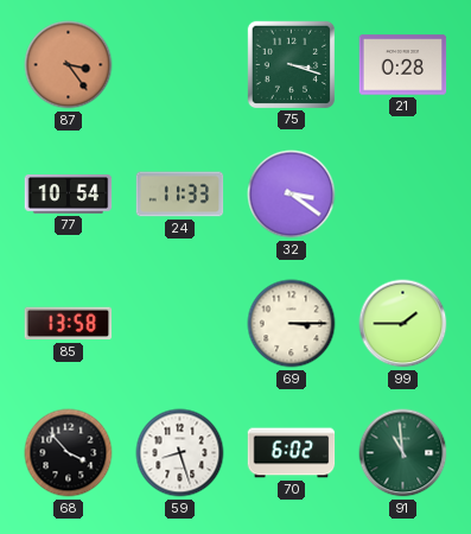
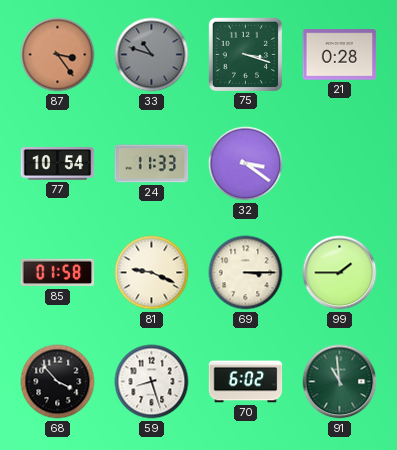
33: none -> 10:48
85: 13:58 -> 01:58
81: none -> 9:19
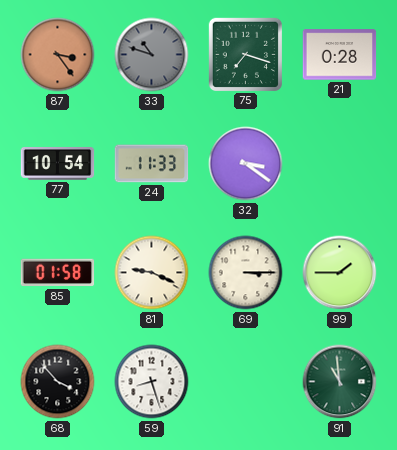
75: 3:18 -> 7:18
70: 6:02 -> none
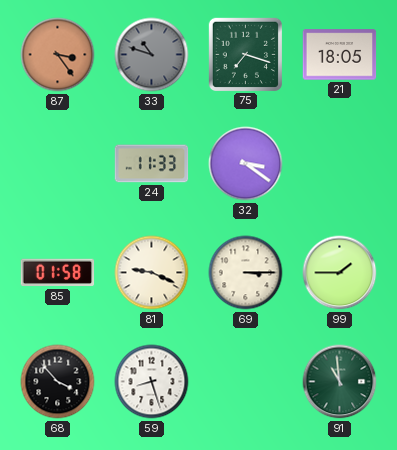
21: 0:28 -> 18:05
77: 10:54 -> none
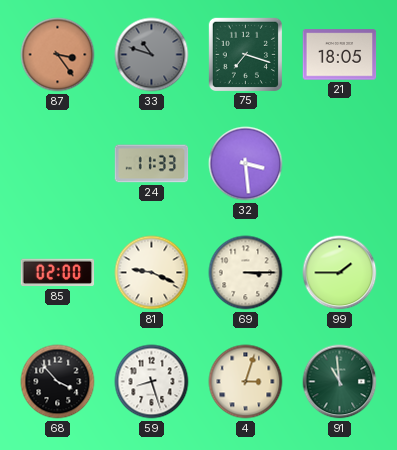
32: 3:21 -> 3:29
85: 01:58 -> 02:00
4: none -> 3:03
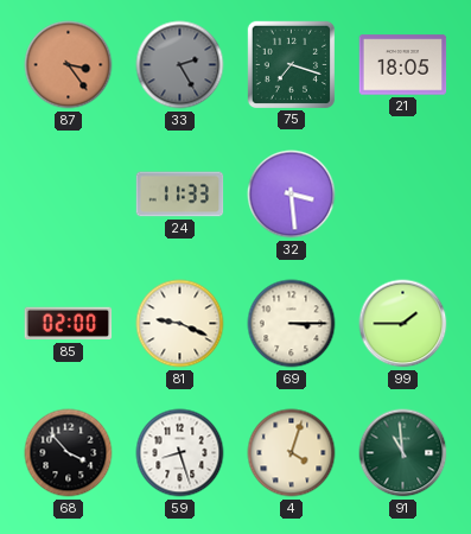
33: 10:48 -> 2:25
4: 3:03 -> 4:03
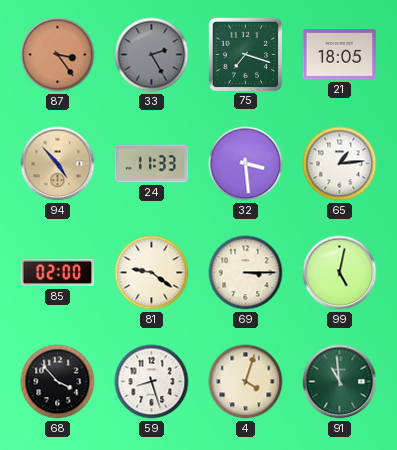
94: none -> 4:53
65: none -> 1:14
81: 9:19 -> 9:21
99: 1:45 -> 5:02
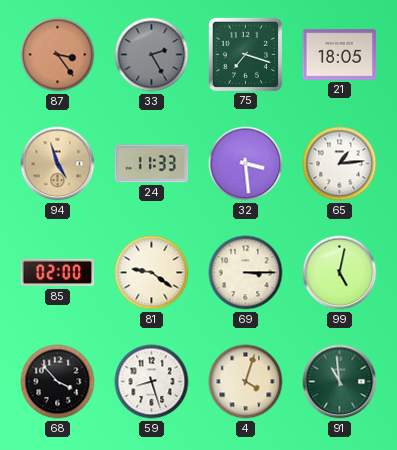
94: 4:53 -> 4:57
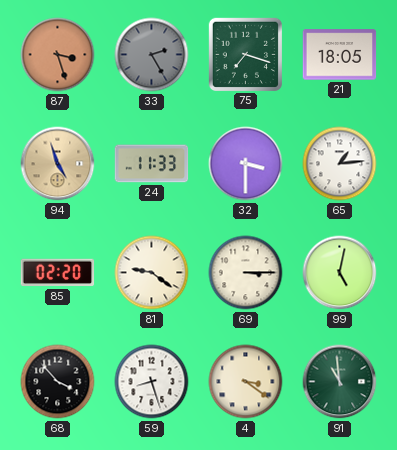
87: 3:24 -> 3:27
32: 3:29 -> 3:30
85: 02:00 -> 02:20
4: 4:03 -> 3:21
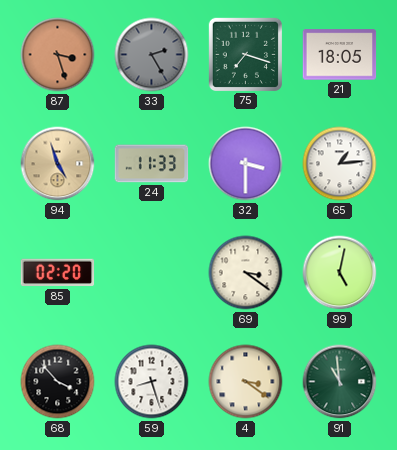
81: 9:21 -> none
69: 3:15 -> 3:21
